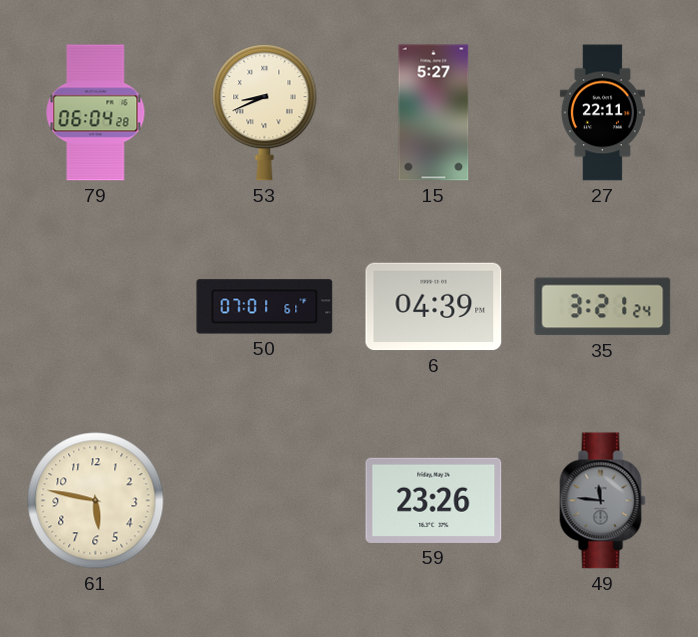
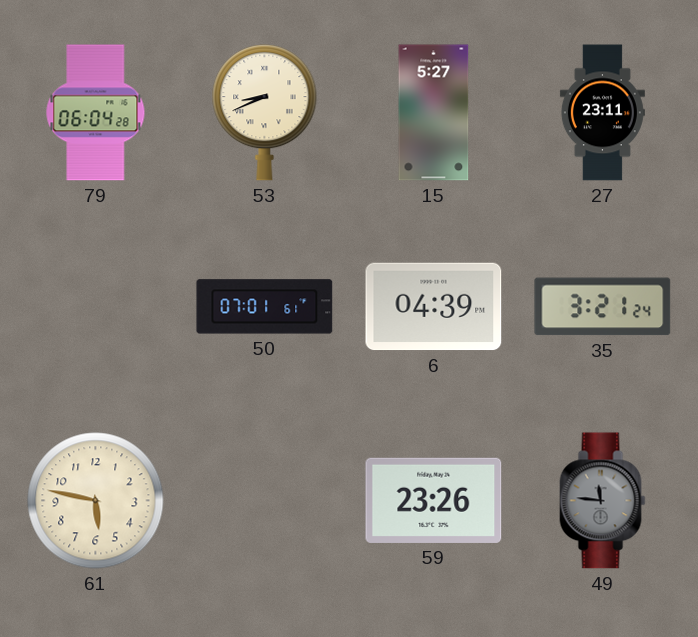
27: 22:11 -> 23:11
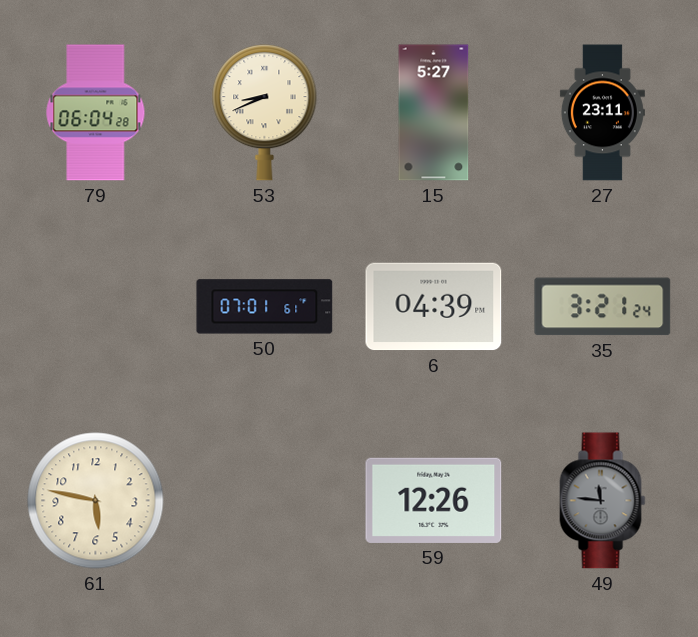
59: 23:26 -> 12:26
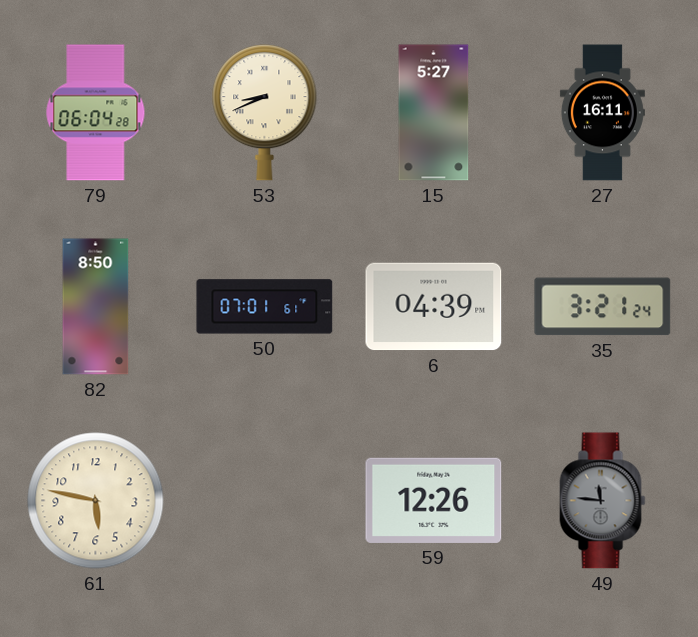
27: 23:11 -> 16:11
82: none -> 8:50
